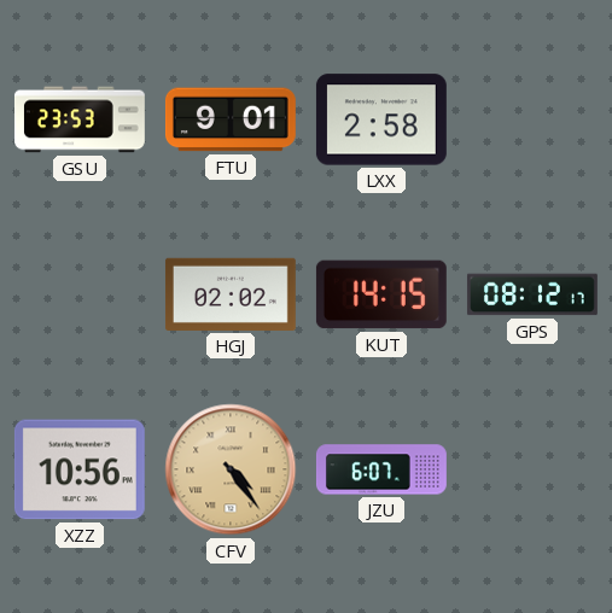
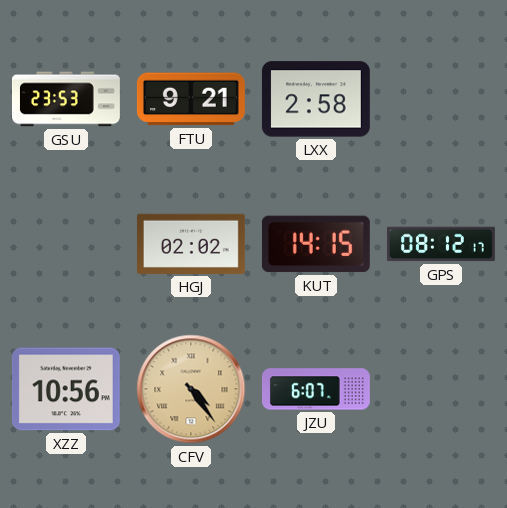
FTU: 9:01 -> 9:21
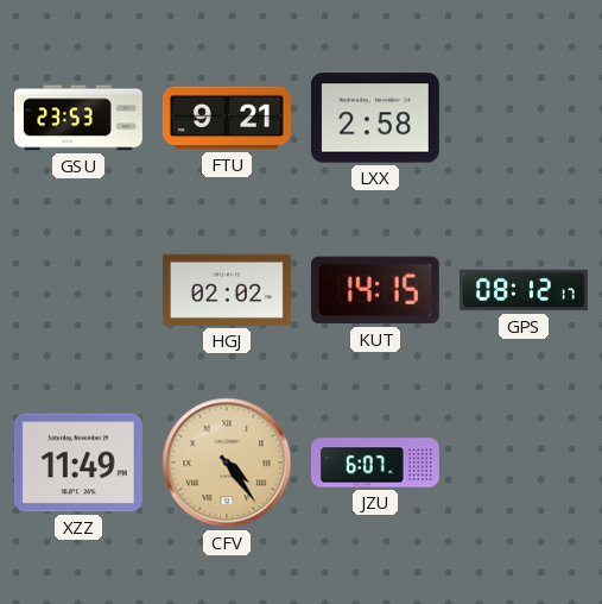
XZZ: 10:56 -> 11:49
